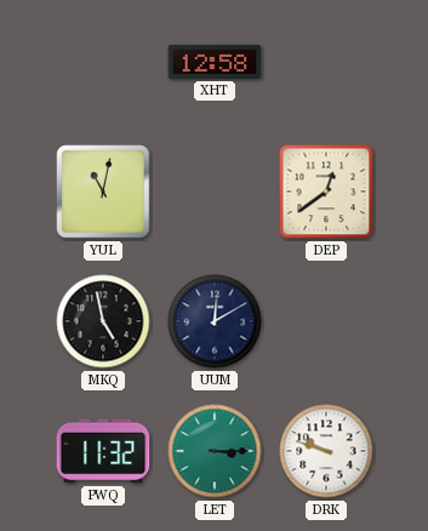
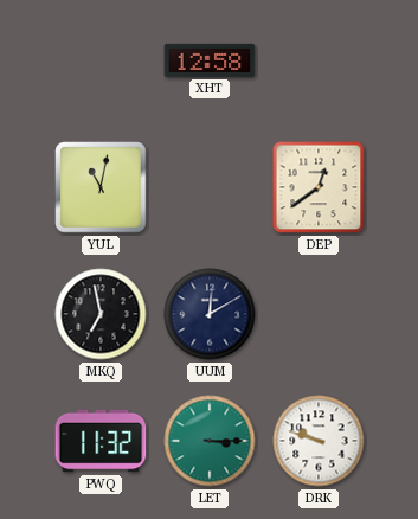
MKQ: 4:58 -> 6:58
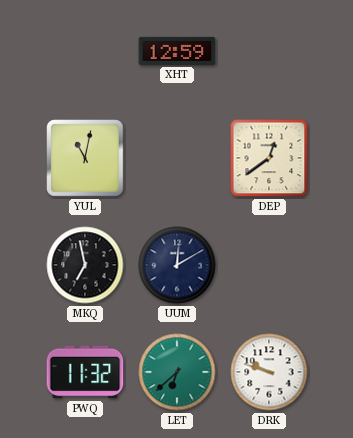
XHT: 12:58 -> 12:59
LET: 3:15 -> 6:38
